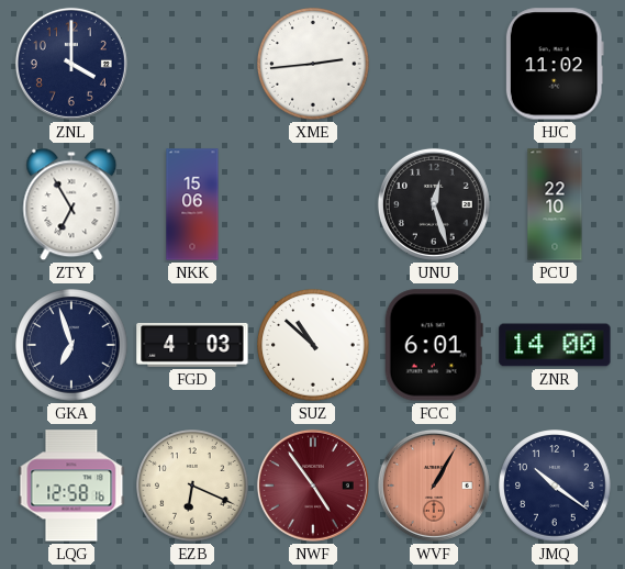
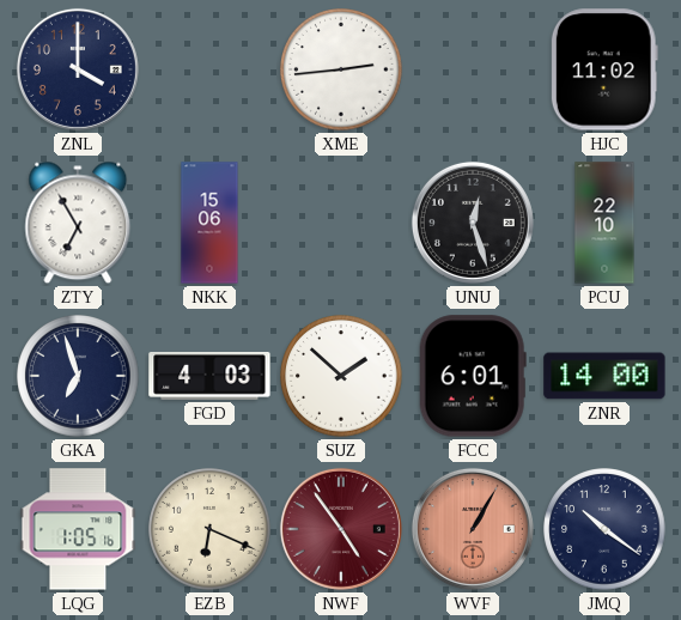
SUZ: 10:52 -> 1:52
LQG: 12:58 -> 1:05
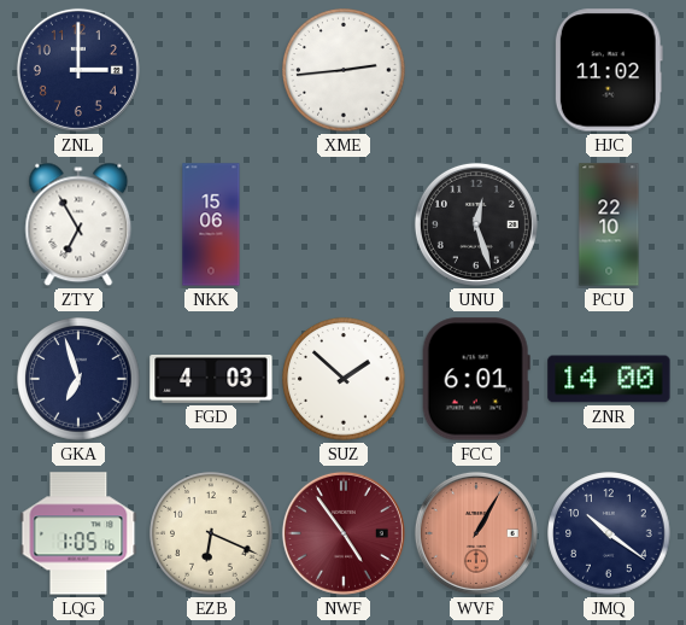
ZNL: 4:00 -> 3:00
